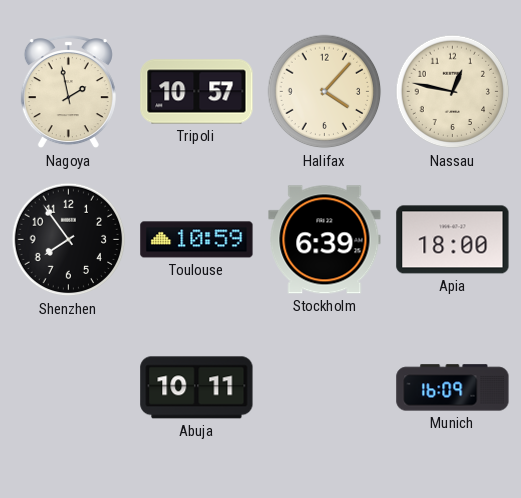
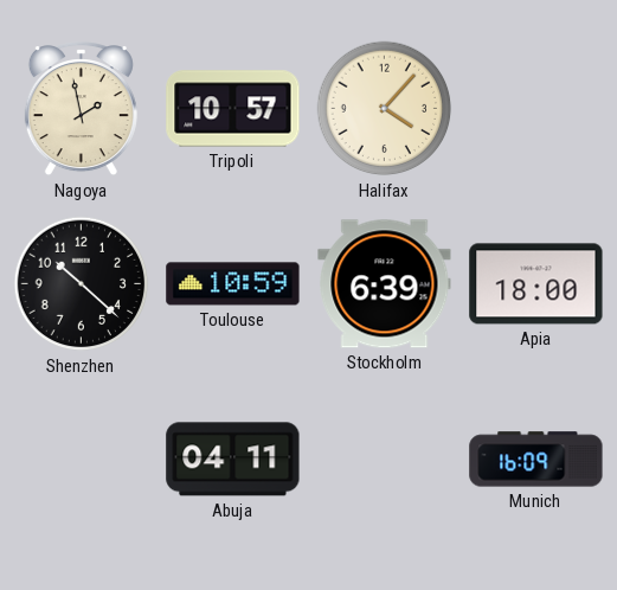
Nassau: 12:47 -> none
Shenzhen: 7:54 -> 10:22
Abuja: 10:11 -> 04:11
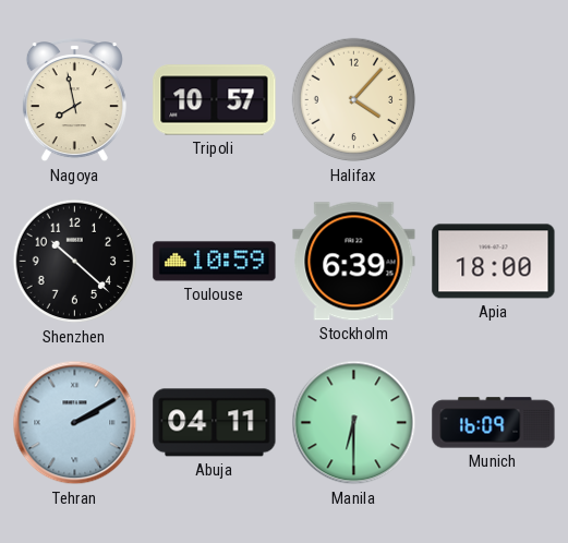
Nagoya: 1:58 -> 7:58
Tehran: none -> 2:10
Manila: none -> 6:30
